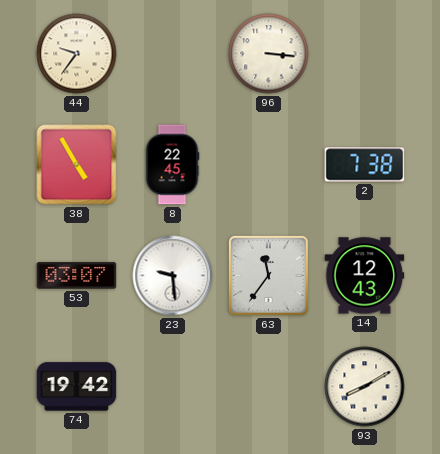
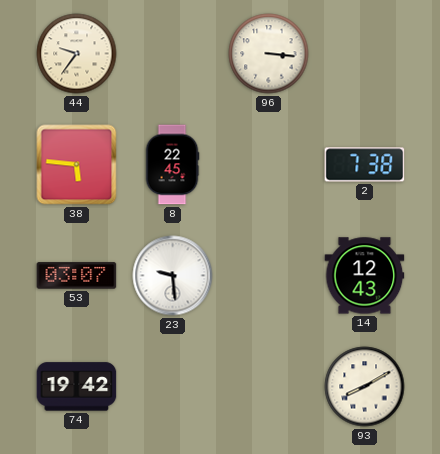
38: 4:55 -> 5:46
63: 11:36 -> none
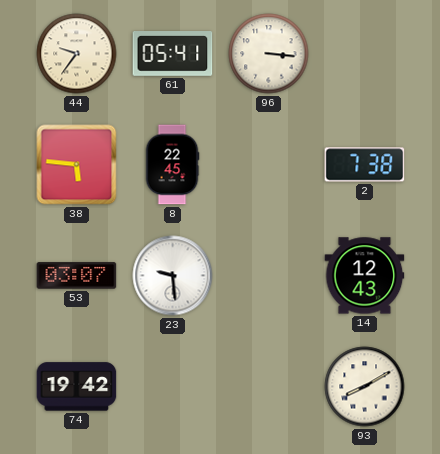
61: none -> 05:41
